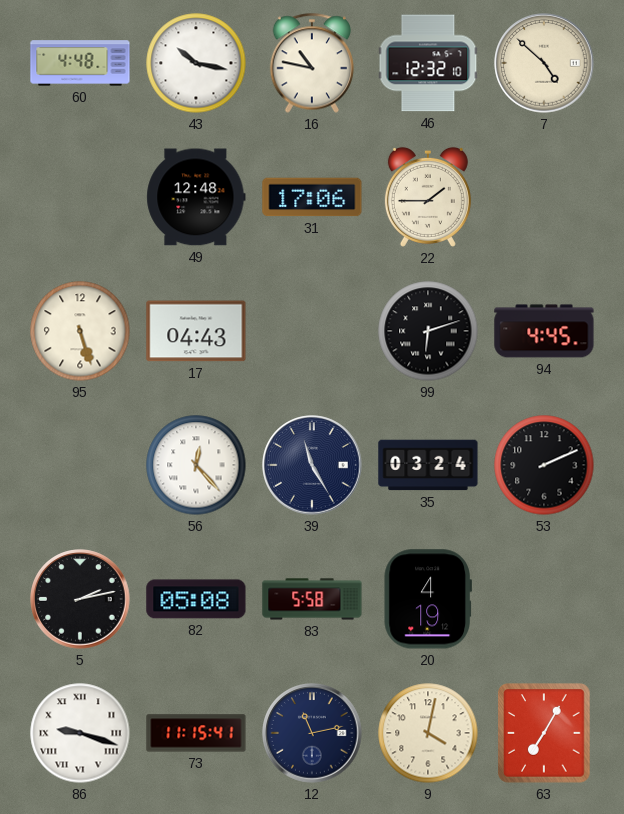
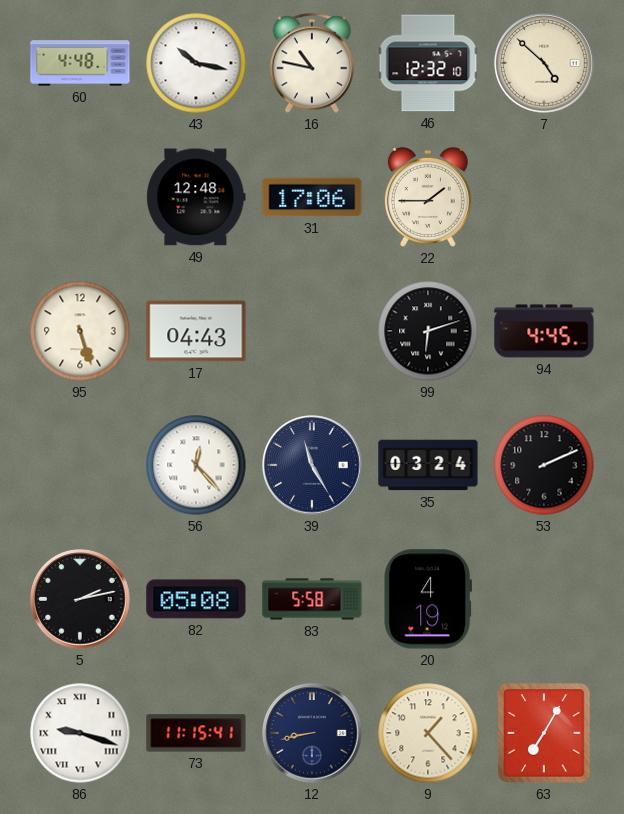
12: 11:13 -> 8:43
9: 4:02 -> 1:23
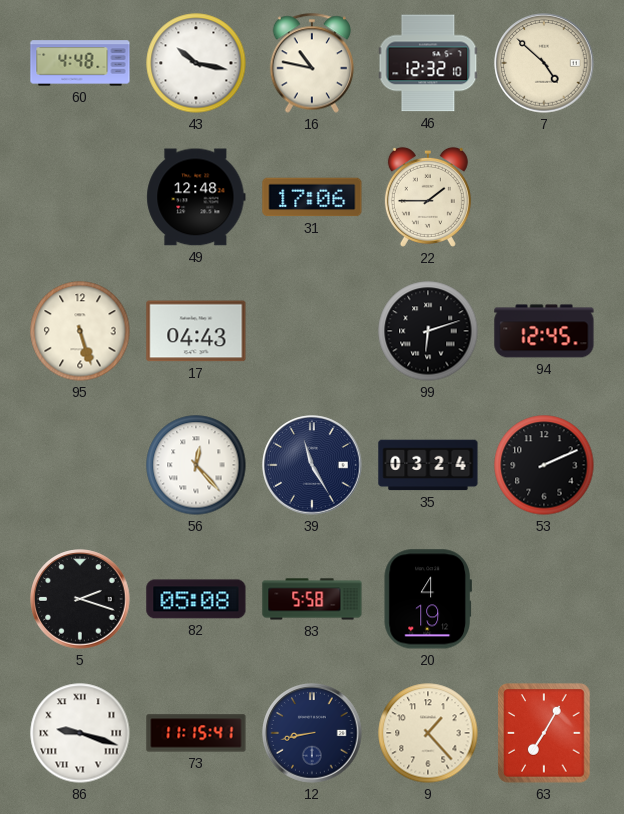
94: 4:45 -> 12:45
5: 2:13 -> 2:18
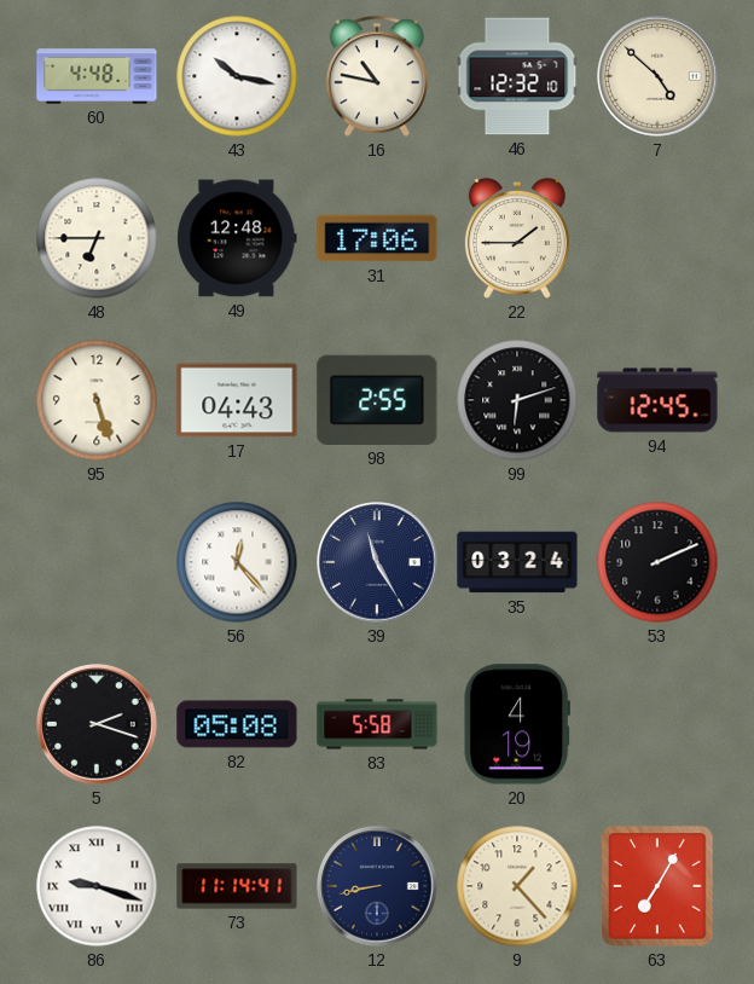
48: none -> 6:45
98: none -> 2:55
73: 11:15 -> 11:14
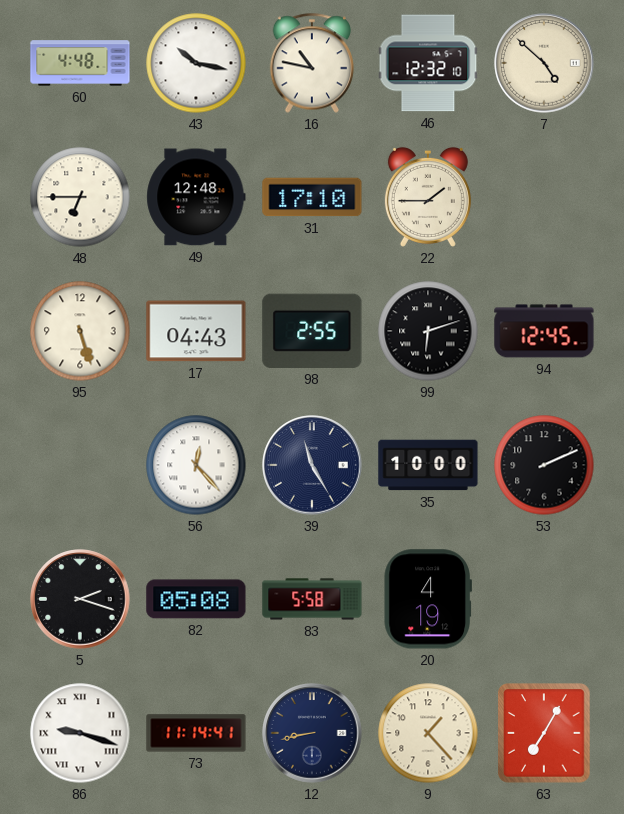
31: 17:06 -> 17:10
35: 03:24 -> 10:00
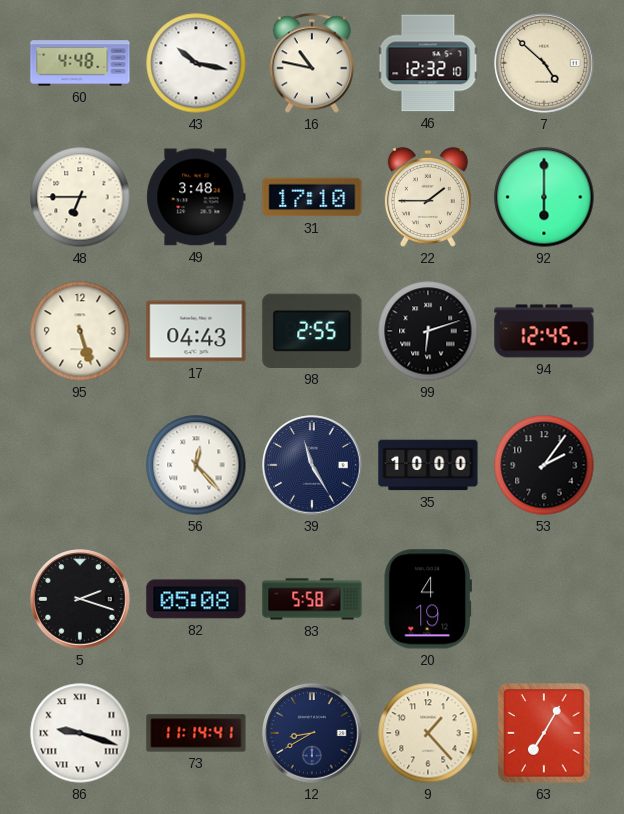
49: 12:48 -> 3:48
92: none -> 6:00
53: 2:11 -> 2:06
12: 8:43 -> 8:40
